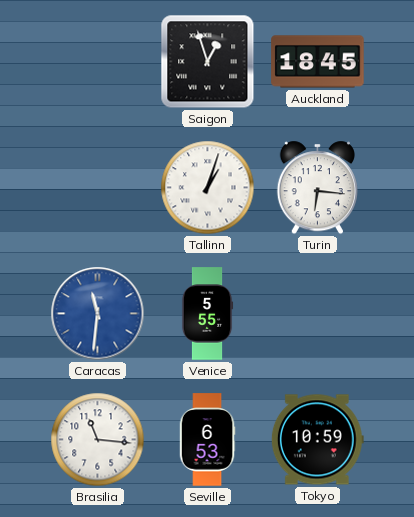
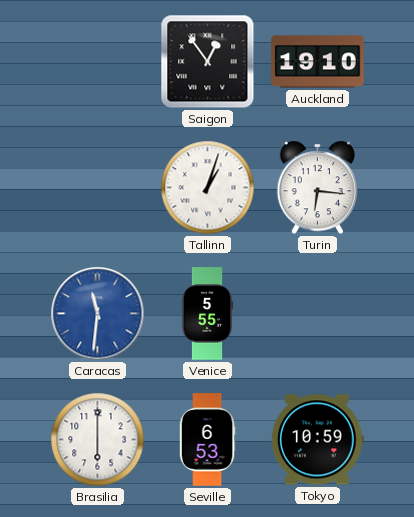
Saigon: 12:57 -> 12:54
Auckland: 18:45 -> 19:10
Brasilia: 11:16 -> 6:00
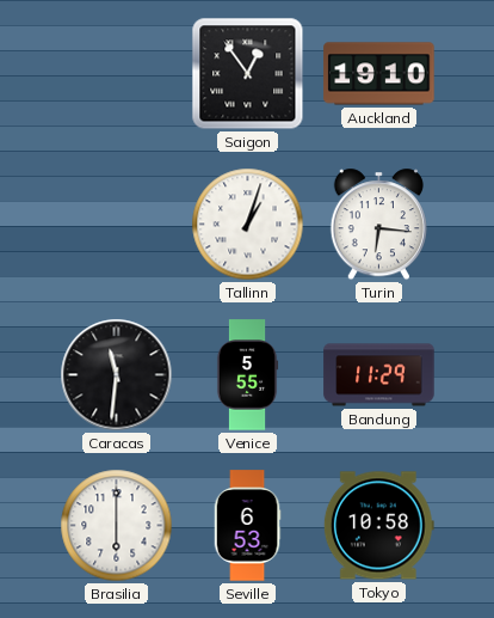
Caracas dial: blue -> black
Bandung: none -> 11:29
Tokyo: 10:59 -> 10:58
